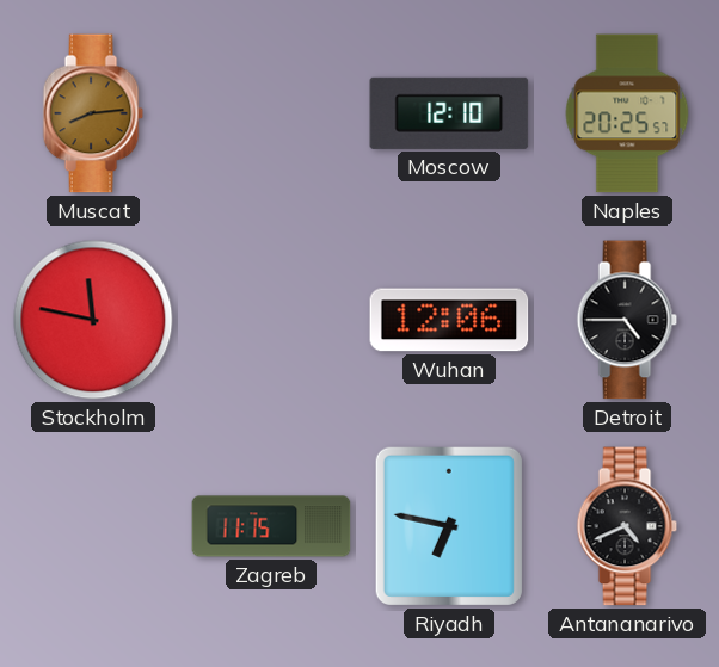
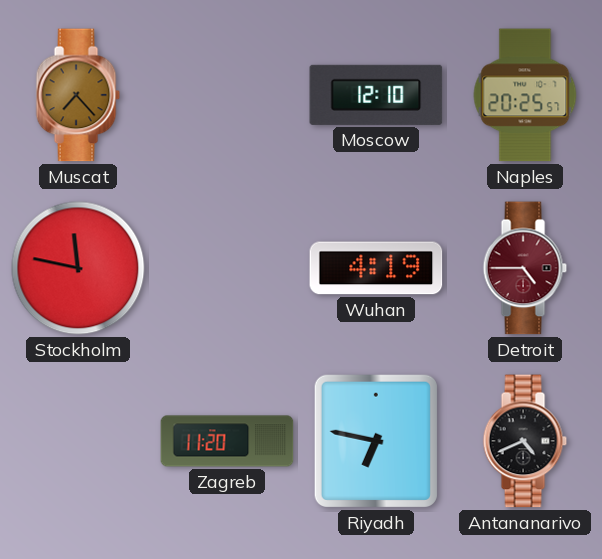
Muscat: 8:14 -> 7:23
Wuhan: 12:06 -> 4:19
Detroit dial: black -> burgundy
Zagreb: 11:15 -> 11:20
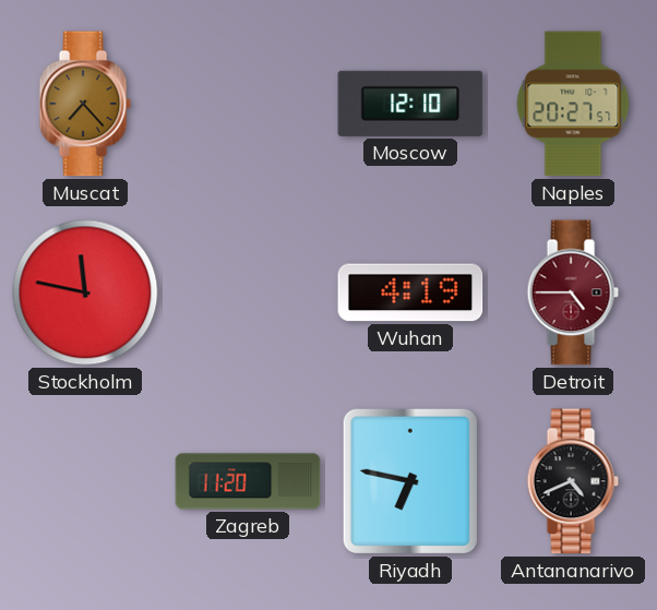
Naples: 20:25 -> 20:27
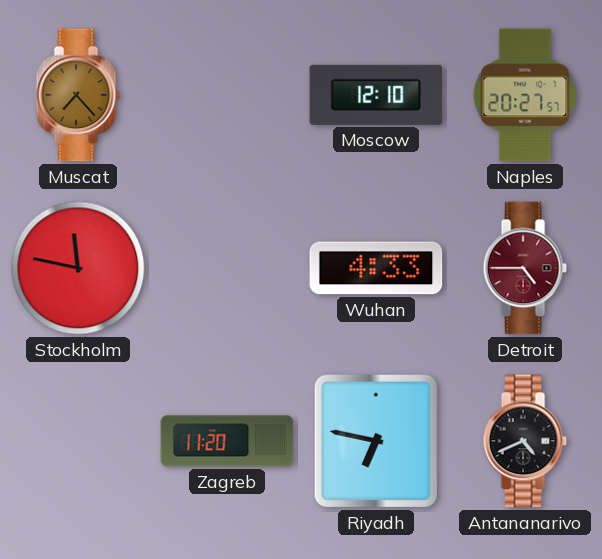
Wuhan: 4:19 -> 4:33
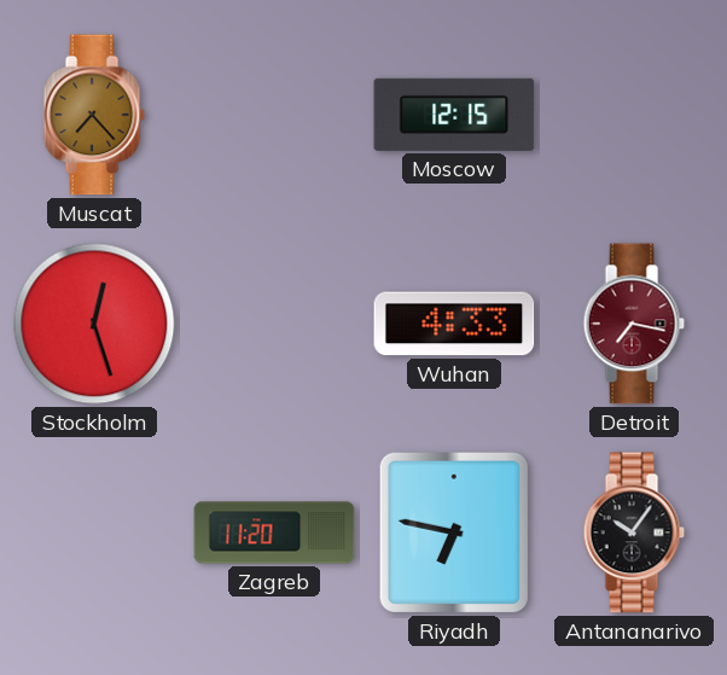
Moscow: 12:10 -> 12:15
Naples: 20:27 -> none
Stockholm: 11:47 -> 12:27
Detroit: 4:45 -> 7:17
Antananarivo: 4:41 -> 10:06
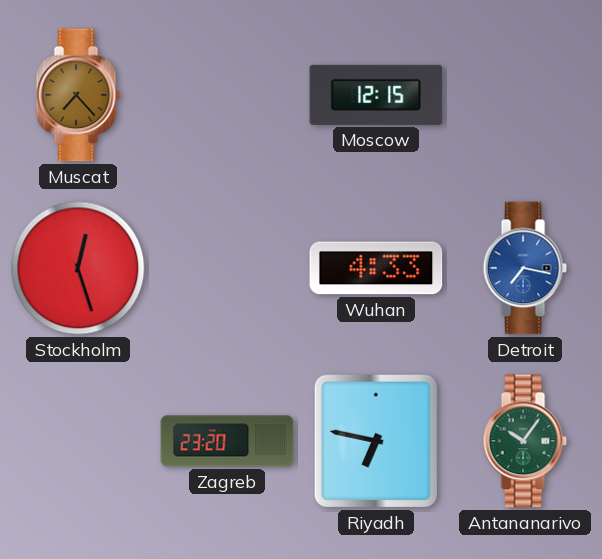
Detroit dial: burgundy -> blue
Zagreb: 11:20 -> 23:20
Antananarivo dial: black -> green
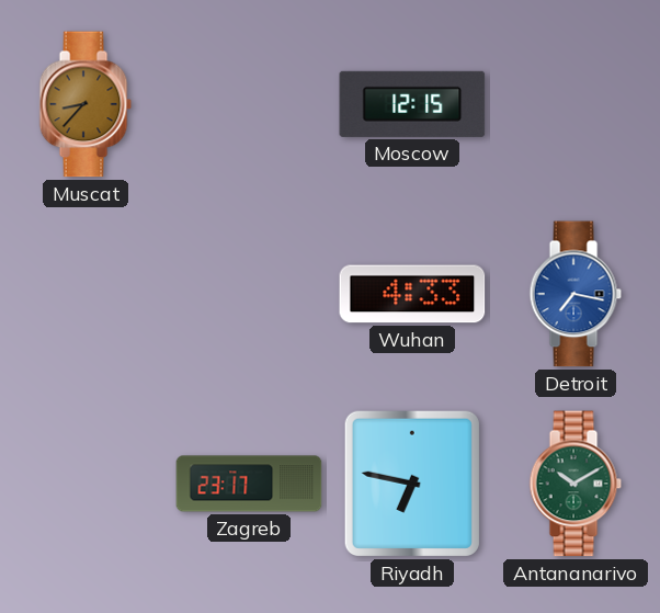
Muscat: 7:23 -> 8:37
Stockholm: 12:27 -> none
Zagreb: 23:20 -> 23:17
Antananarivo: 10:06 -> 10:10
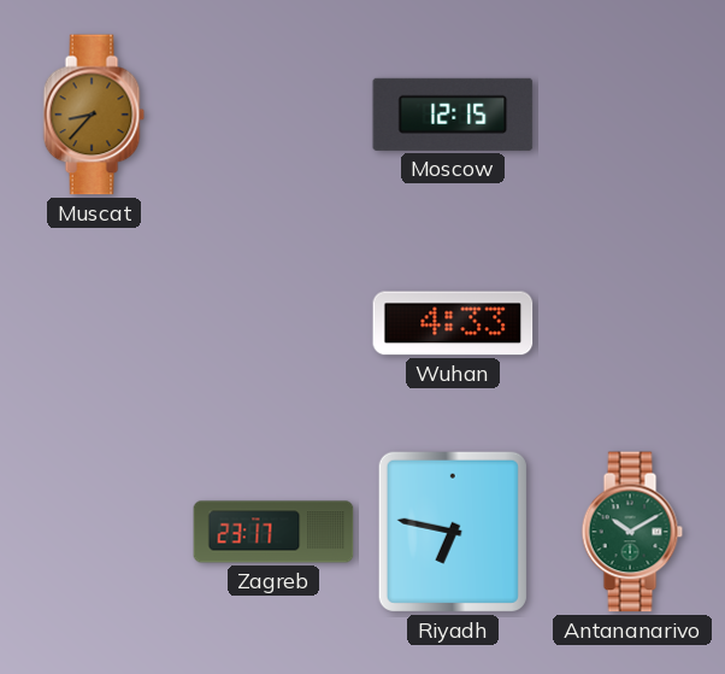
Detroit: 7:17 -> none
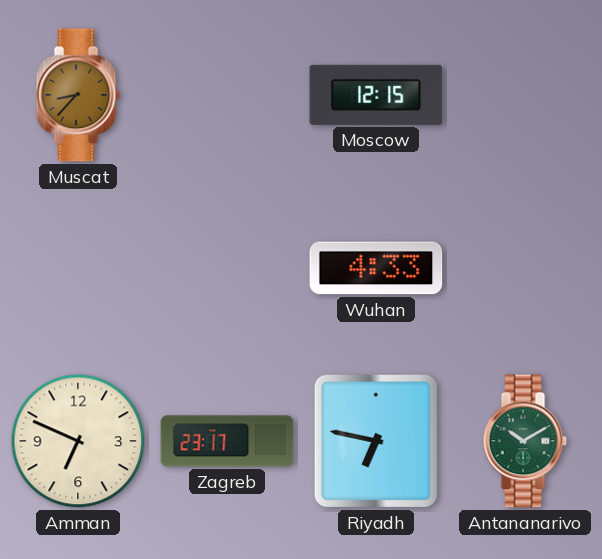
Amman: none -> 6:49
